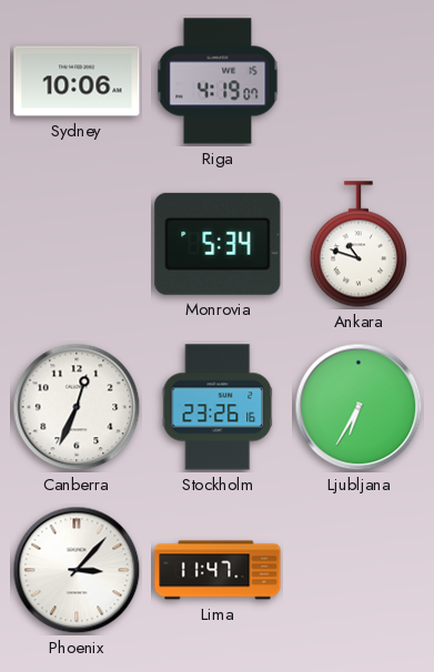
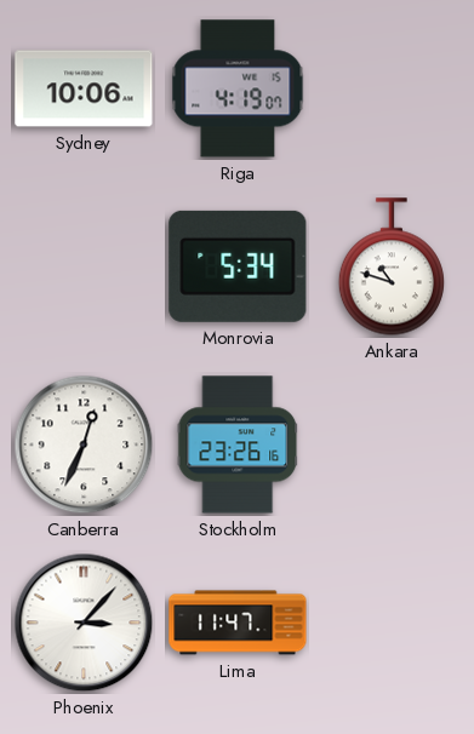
Ljubljana: 6:35 -> none
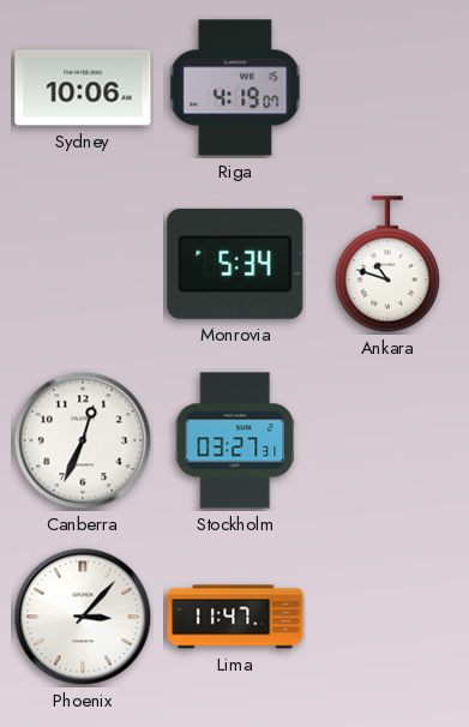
Stockholm: 23:26 -> 03:27
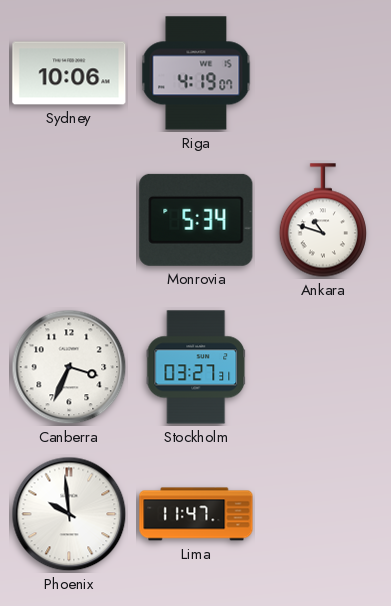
Canberra: 12:34 -> 3:34
Phoenix: 3:07 -> 9:59
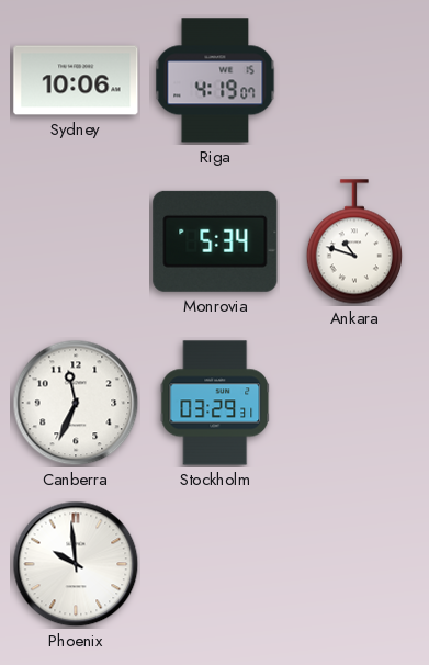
Canberra: 3:34 -> 11:34
Stockholm: 03:27 -> 03:29
Lima: 11:47 -> none
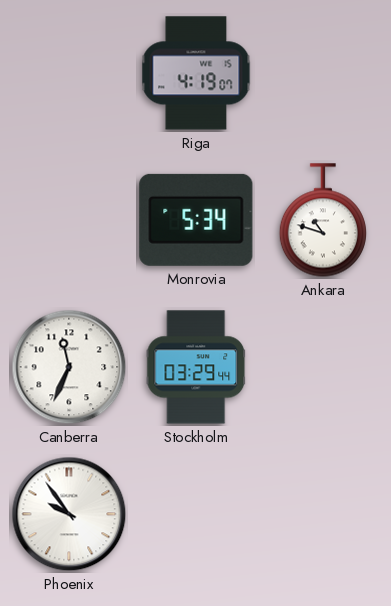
Sydney: 10:06 -> none
Stockholm: 03:29:31 -> 03:29:44
Phoenix: 9:59 -> 9:54
